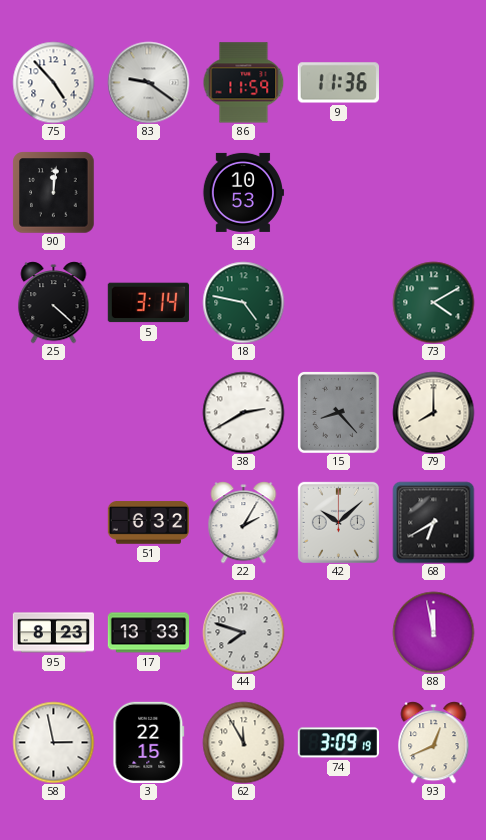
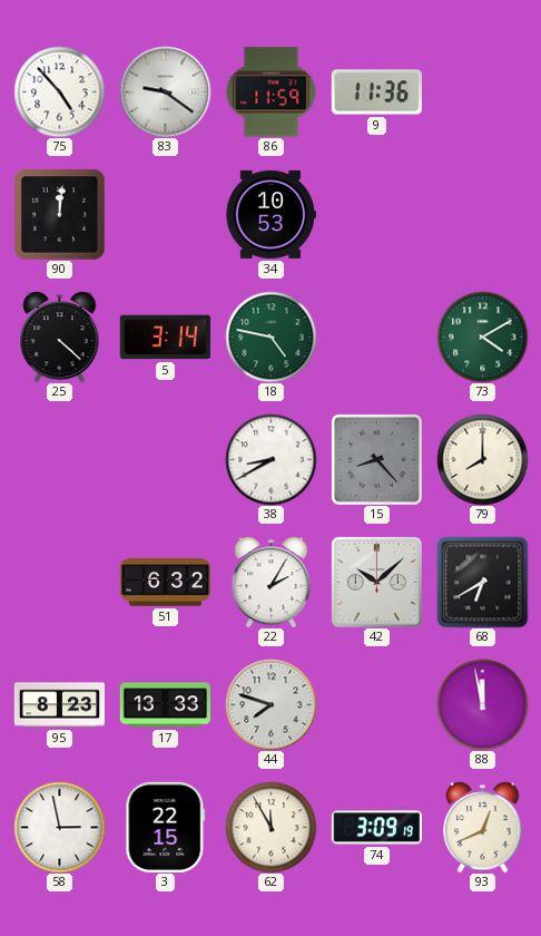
38: 2:40 -> 8:40
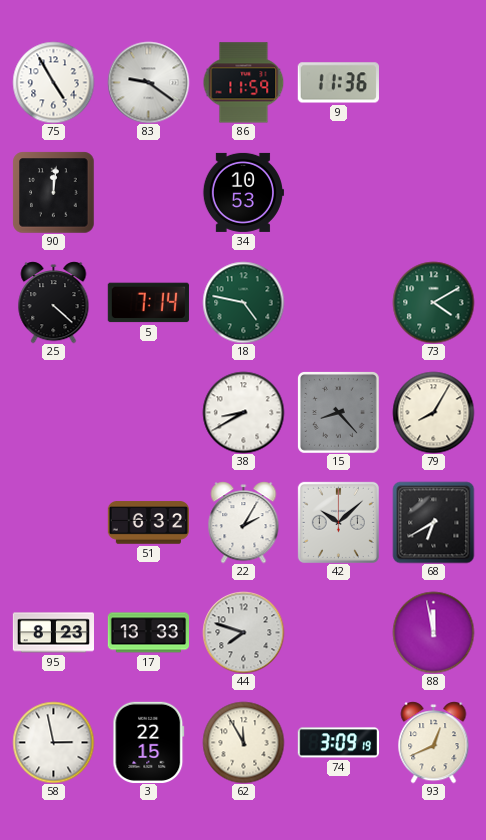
75: 4:53 -> 4:55
5: 3:14 -> 7:14
79: 8:00 -> 8:05
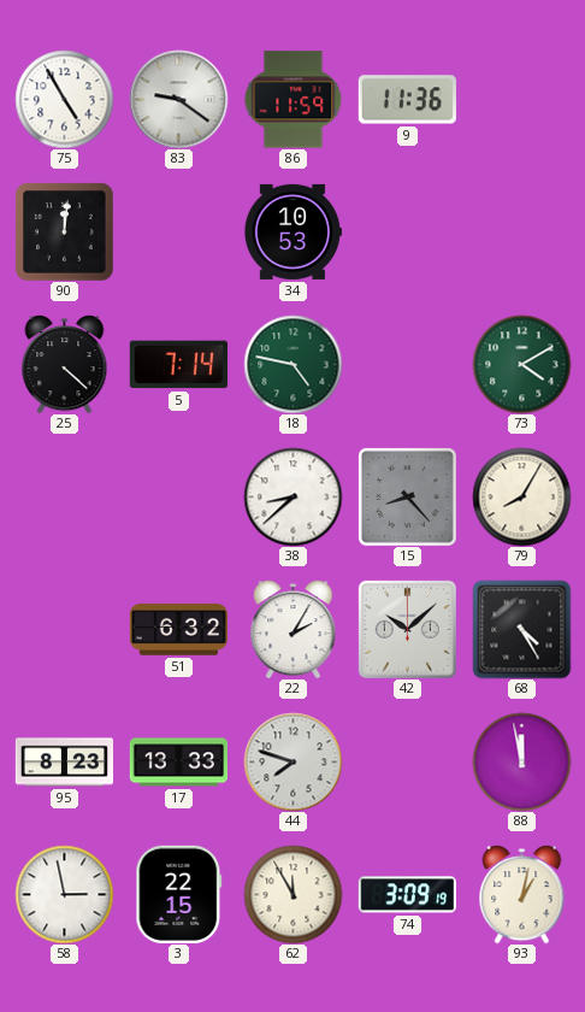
38: 8:40 -> 8:38
68: 6:40 -> 4:25
93: 12:41 -> 1:02
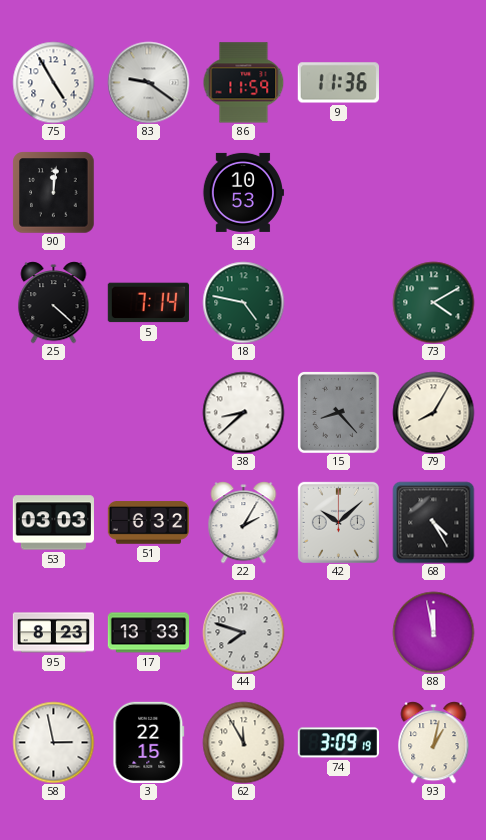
53: none -> 03:03
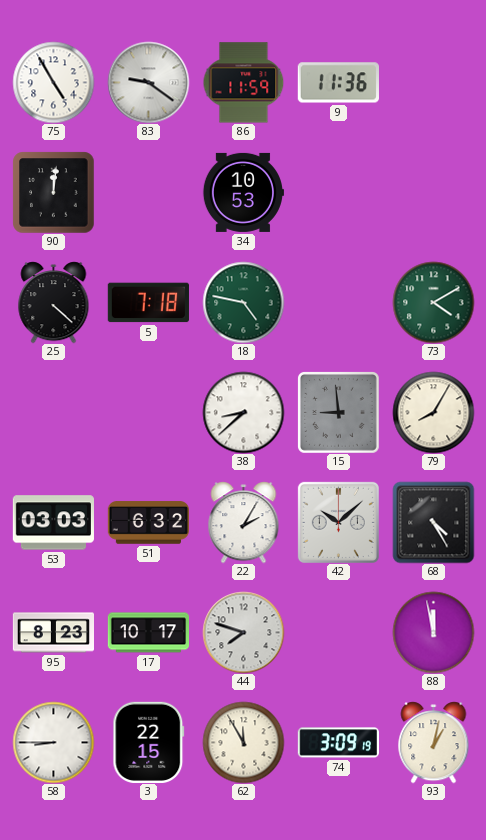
5: 7:14 -> 7:18
15: 8:23 -> 8:59
17: 13:33 -> 10:17
58: 2:58 -> 8:45
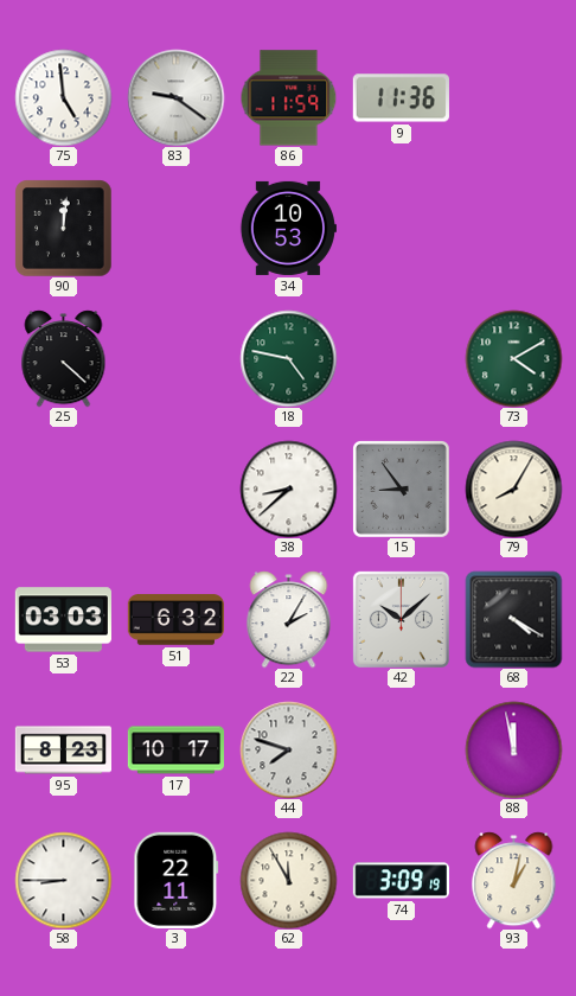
75: 4:55 -> 4:59
5: 7:18 -> none
15: 8:59 -> 8:54
68: 4:25 -> 4:20
3: 22:15 -> 22:11
